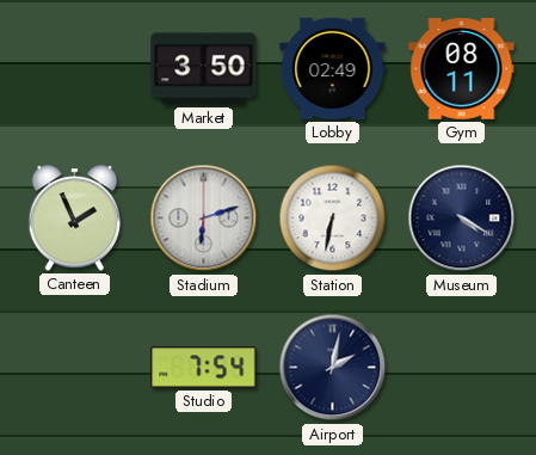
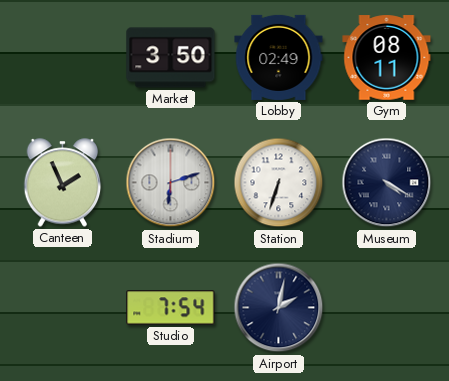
Station: 6:32 -> 6:33
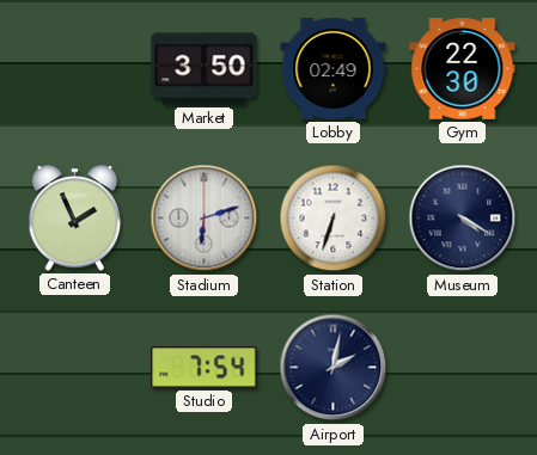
Gym: 08:11 -> 22:30
